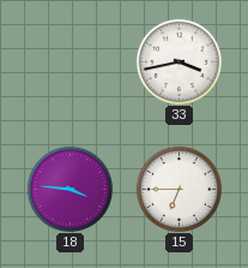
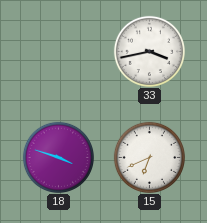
18: 3:46 -> 3:48
15: 6:45 -> 6:41
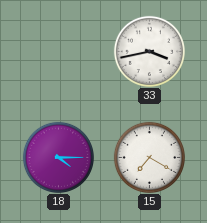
18: 3:48 -> 4:15
15: 6:41 -> 7:20
